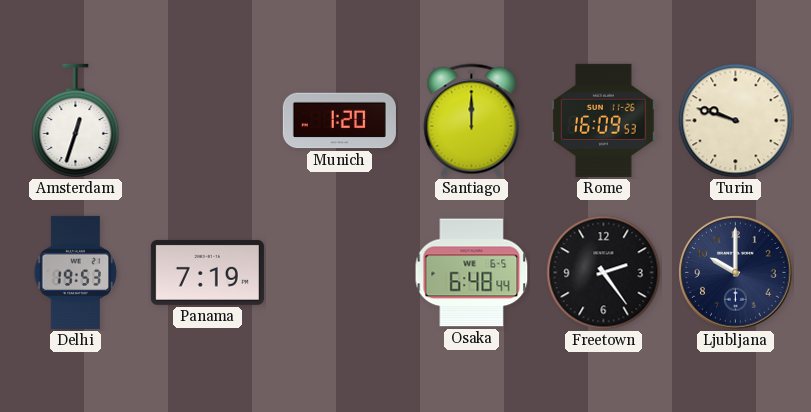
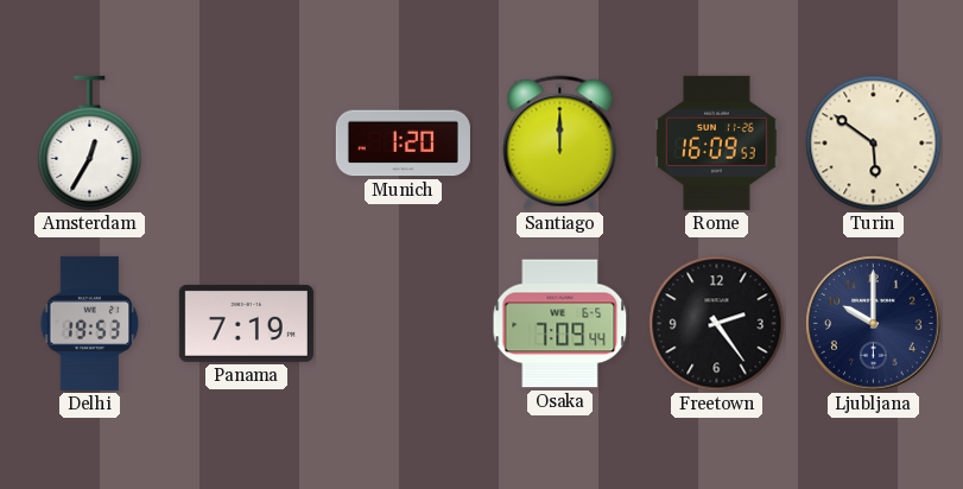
Amsterdam: 12:33 -> 12:35
Turin: 9:48 -> 5:51
Osaka: 6:48 -> 7:09
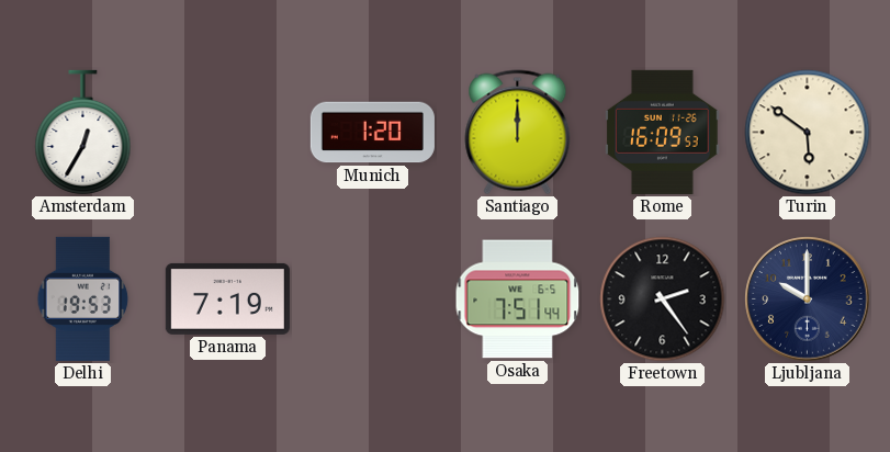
Osaka: 7:09 -> 7:51
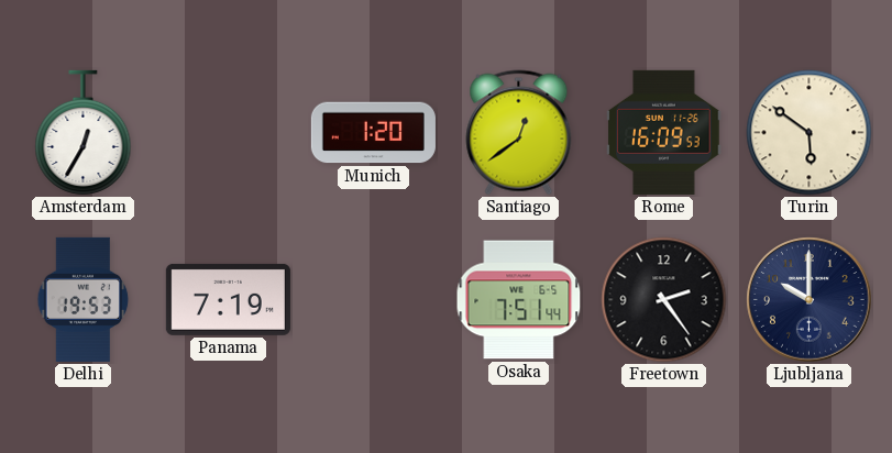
Santiago: 12:00 -> 12:39
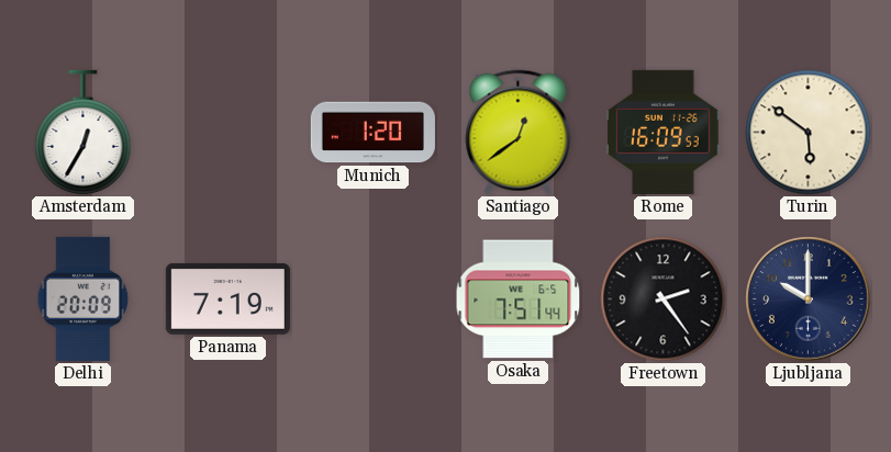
Delhi: 19:53 -> 20:09
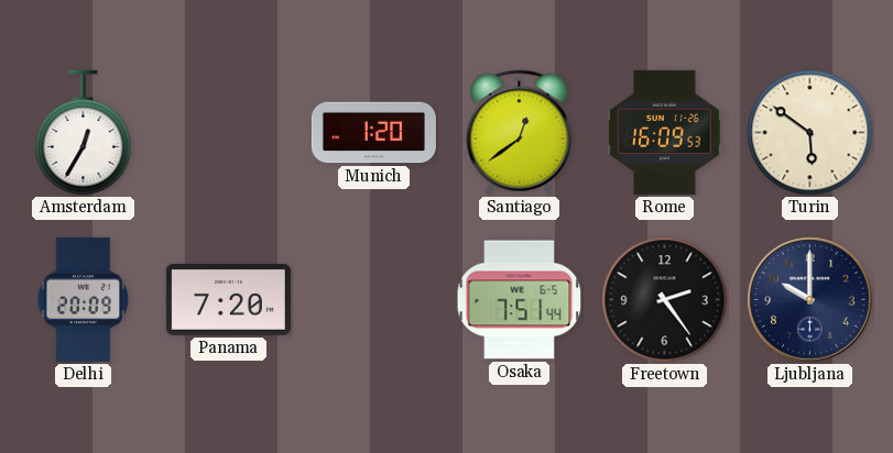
Panama: 7:19 -> 7:20
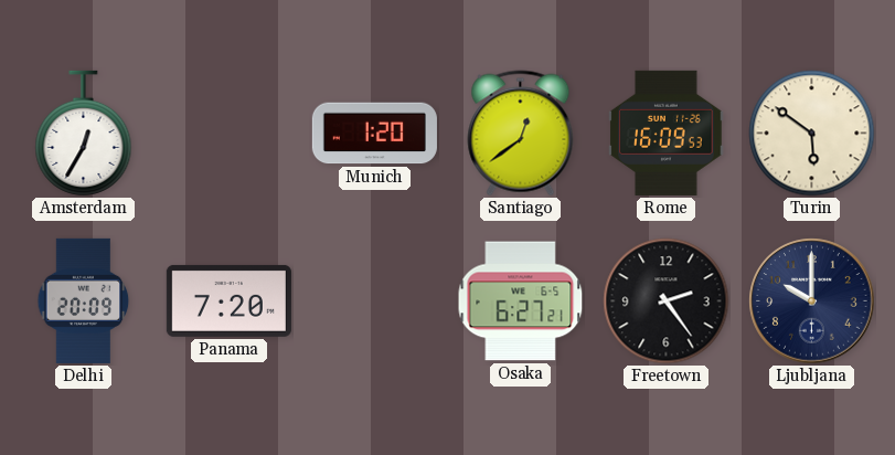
Osaka: 7:51 -> 6:27
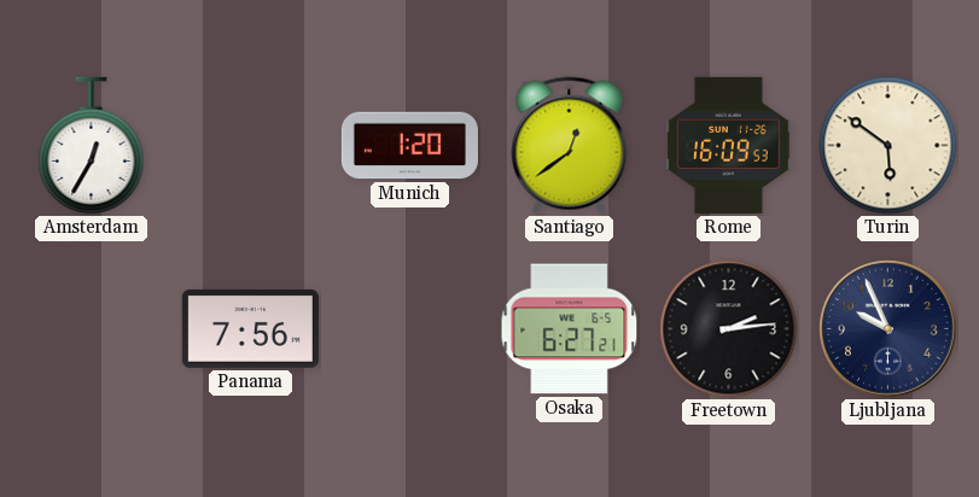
Delhi: 20:09 -> none
Panama: 7:20 -> 7:56
Freetown: 2:24 -> 2:14
Ljubljana: 10:00 -> 9:56
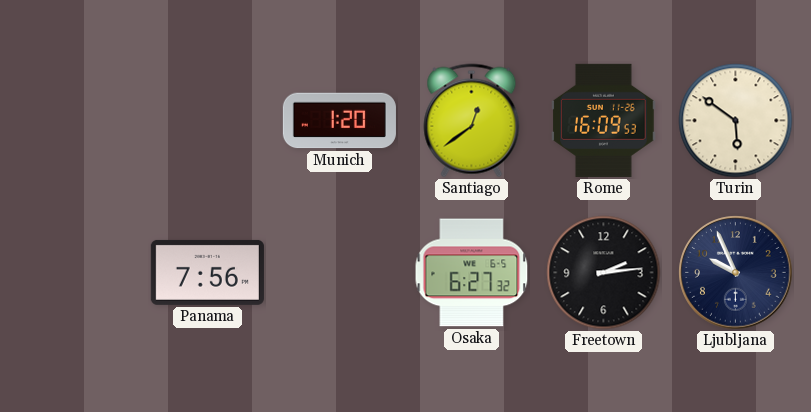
Amsterdam: 12:35 -> none
Osaka: 6:27:21 -> 6:27:32
